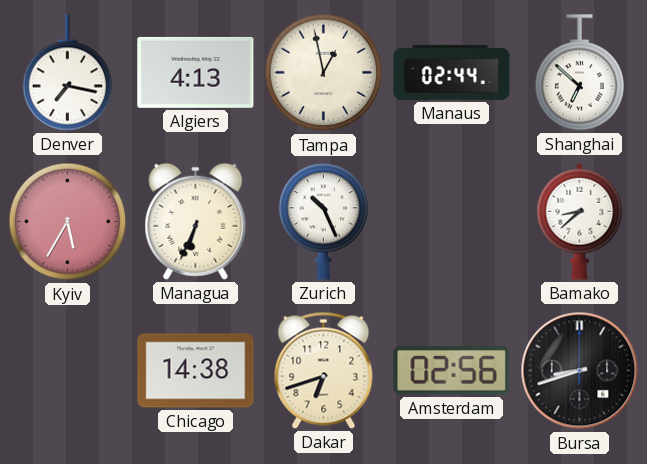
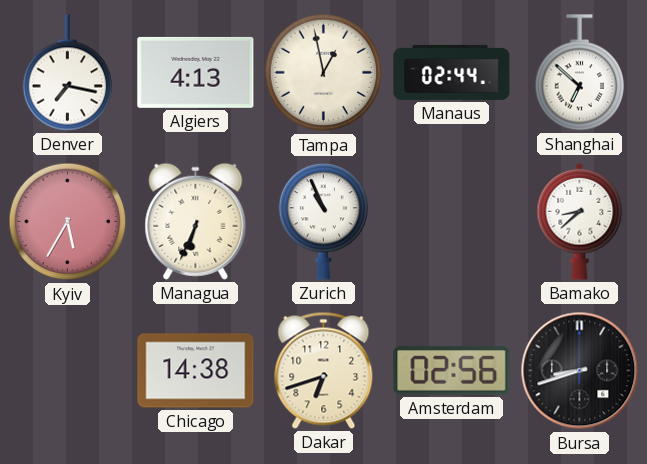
Zurich: 10:26 -> 10:56
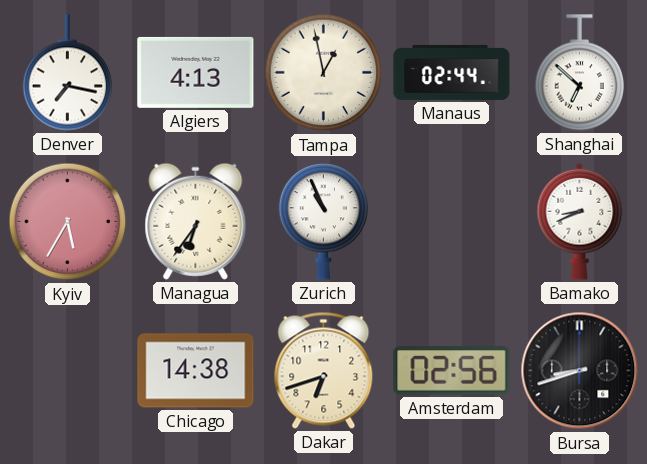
Managua: 6:34 -> 6:36
Bamako: 8:38 -> 8:41
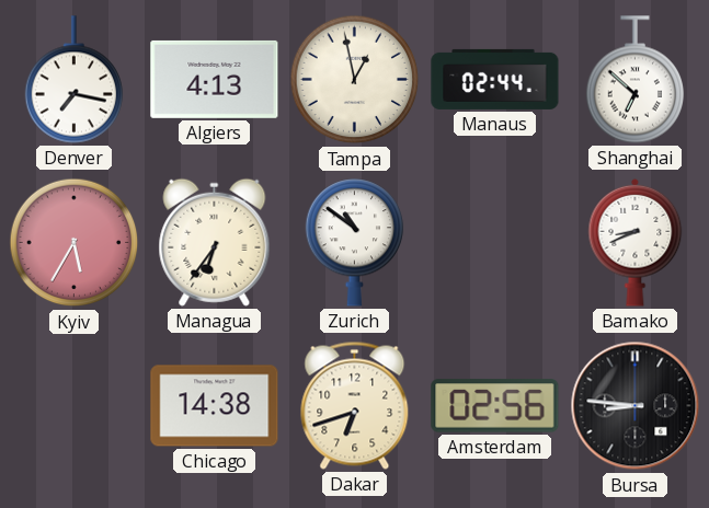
Zurich: 10:56 -> 10:51
Bursa: 8:42 -> 8:46
